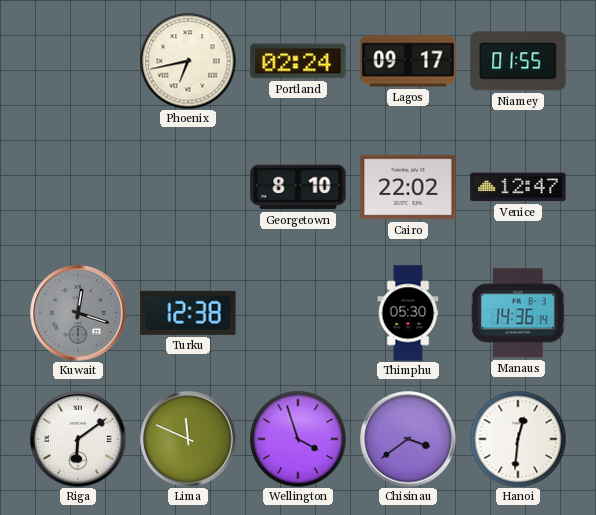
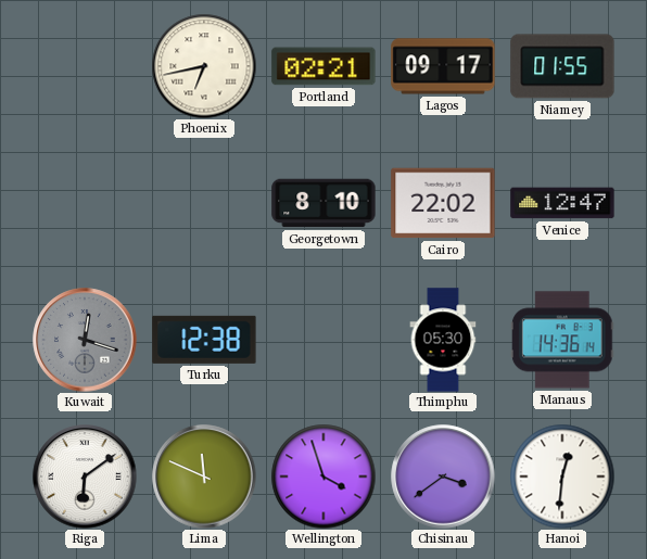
Portland: 02:24 -> 02:21
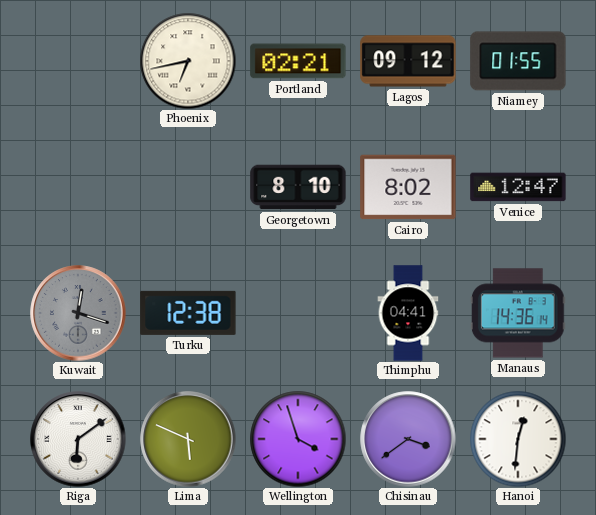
Lagos: 09:17 -> 09:12
Cairo: 22:02 -> 8:02
Thimphu: 05:30 -> 04:41
Lima: 11:49 -> 5:49
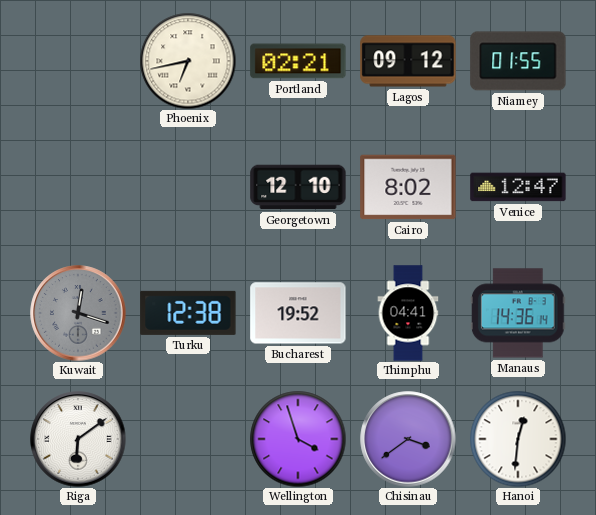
Georgetown: 8:10 -> 12:10
Bucharest: none -> 19:52
Lima: 5:49 -> none
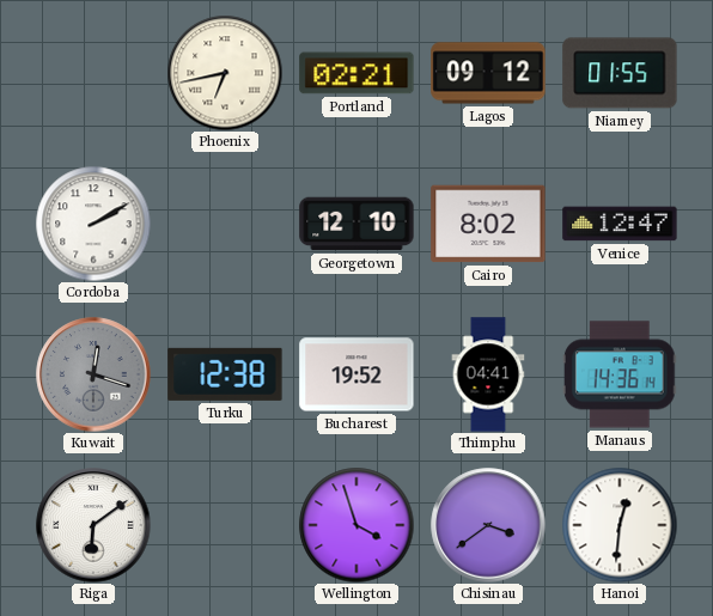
Cordoba: none -> 2:10
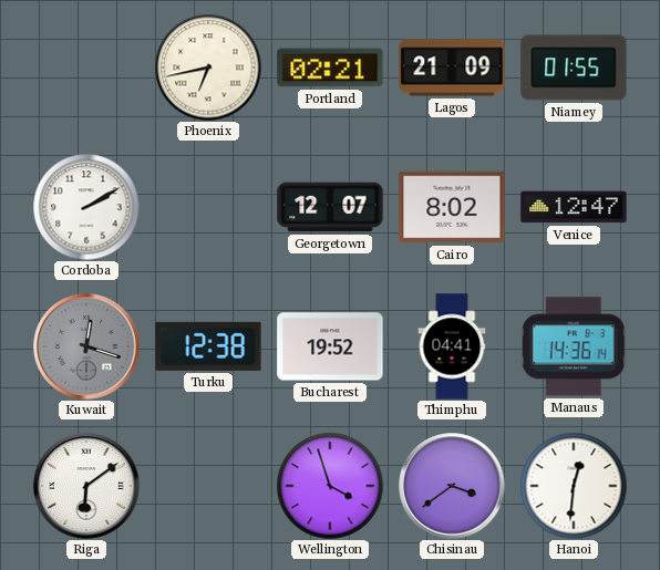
Lagos: 09:12 -> 21:09
Georgetown: 12:10 -> 12:07
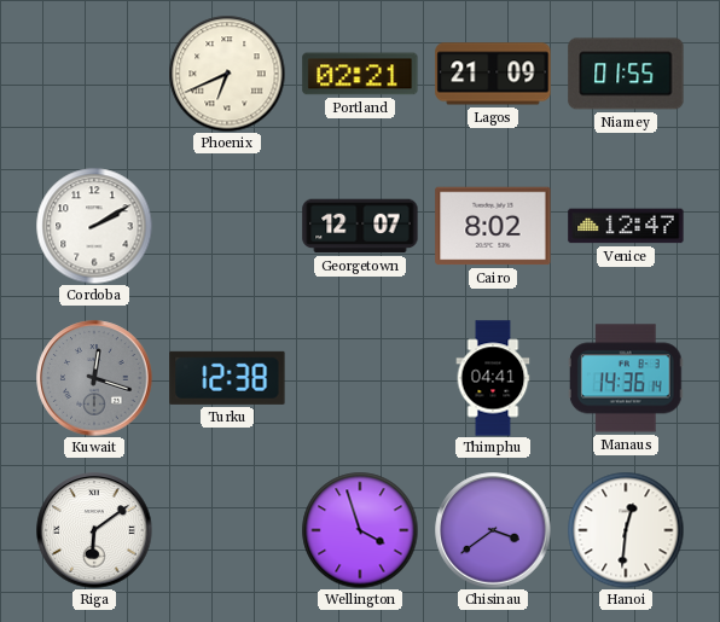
Phoenix: 6:43 -> 6:41
Bucharest: 19:52 -> none
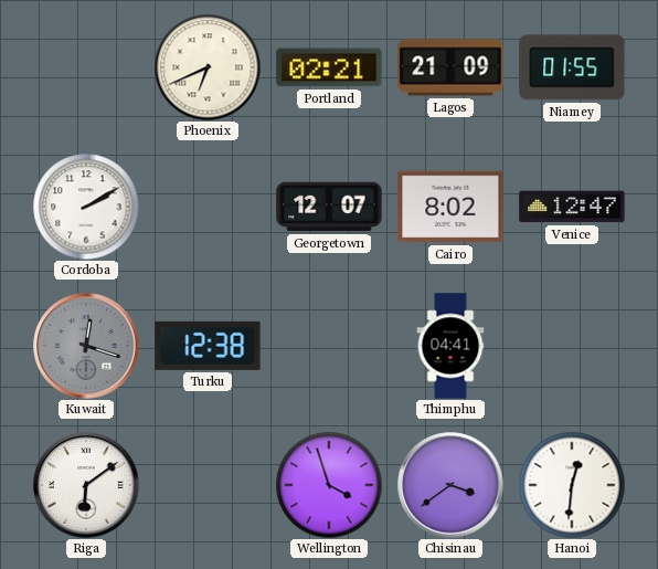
Manaus: 14:36 -> none
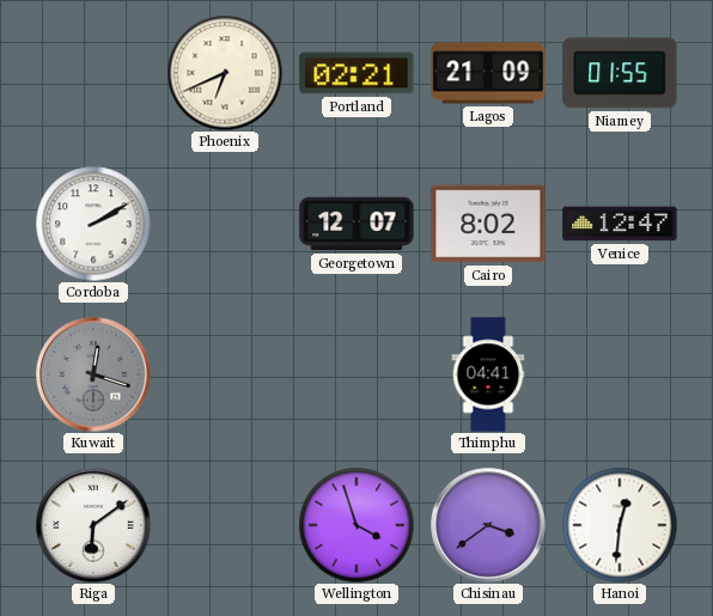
Turku: 12:38 -> none
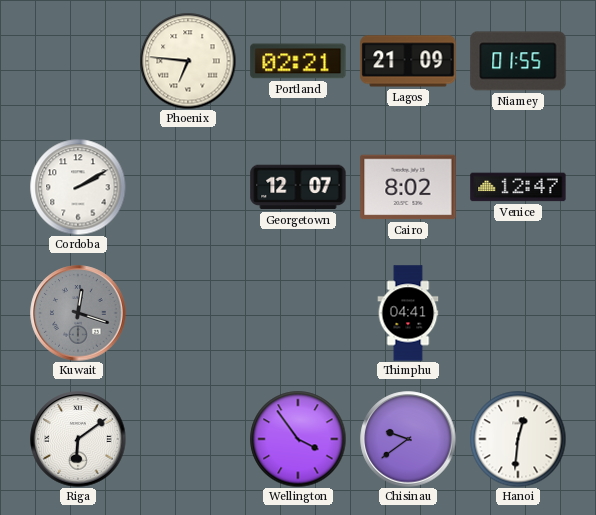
Phoenix: 6:41 -> 6:46
Wellington: 3:57 -> 3:54
Chisinau: 3:39 -> 9:39
